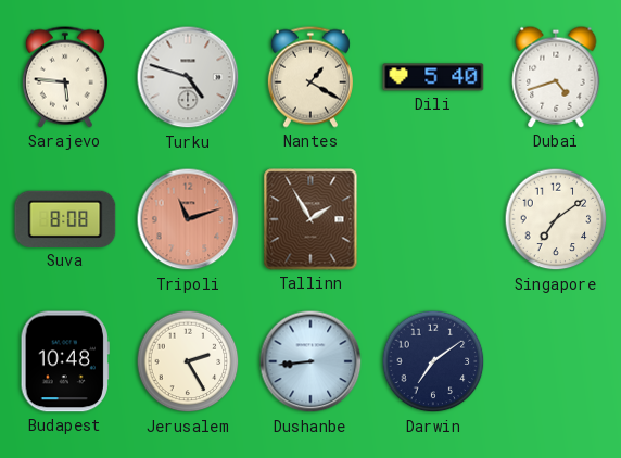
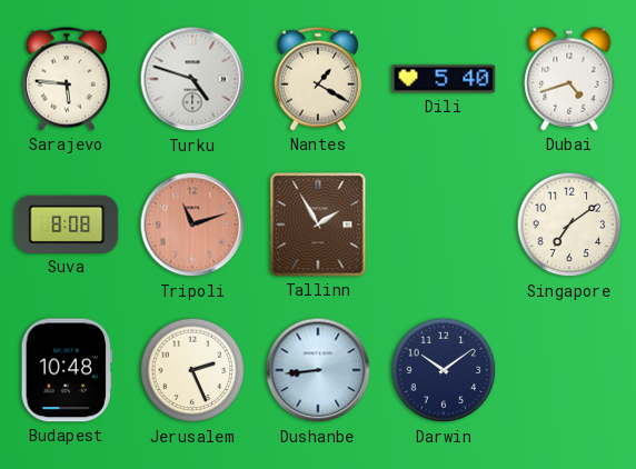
Jerusalem: 2:25 -> 2:26
Darwin: 7:09 -> 10:09
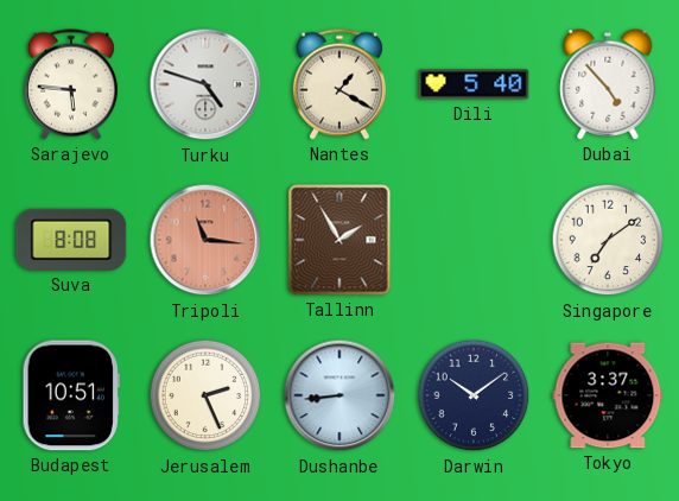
Dubai: 4:42 -> 4:53
Tripoli: 11:12 -> 11:16
Budapest: 10:48 -> 10:51
Tokyo: none -> 3:37
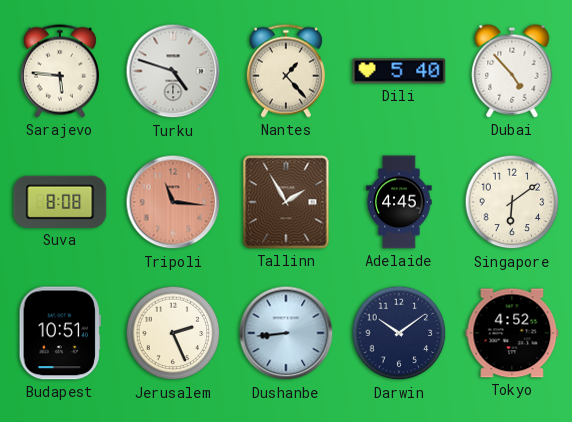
Nantes: 1:20 -> 1:23
Adelaide: none -> 4:45
Singapore: 7:09 -> 6:09
Tokyo: 3:37 -> 4:52
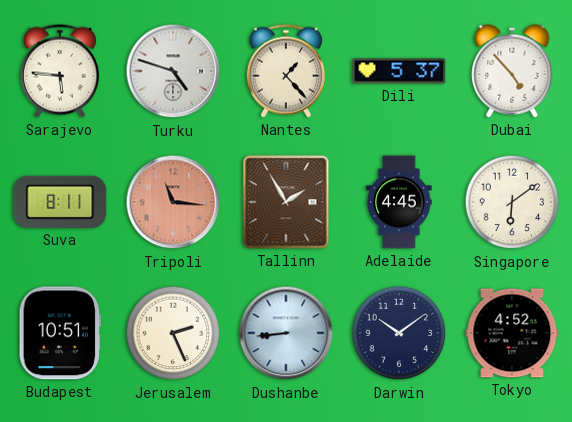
Dili: 5:40 -> 5:37
Suva: 8:08 -> 8:11
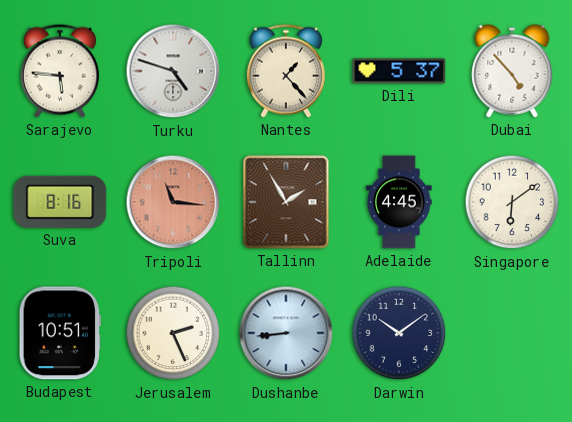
Suva: 8:11 -> 8:16
Tokyo: 4:52 -> none
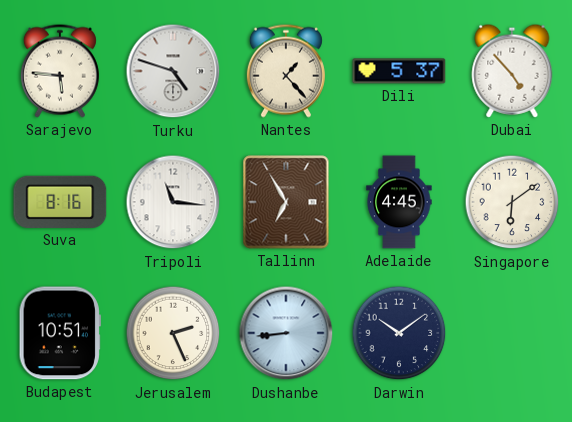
Tripoli dial: salmon -> white
Tallinn: 1:55 -> 6:55
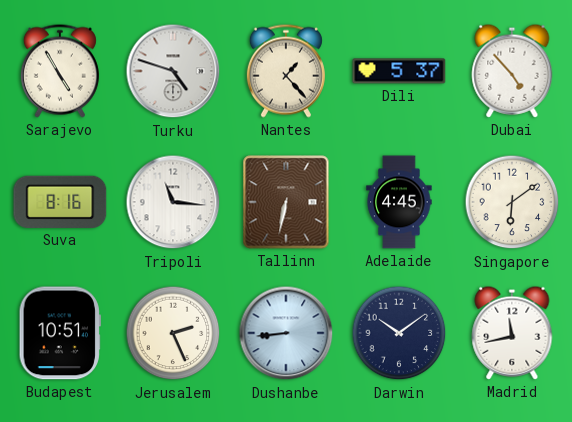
Sarajevo: 5:46 -> 4:55
Tallinn: 6:55 -> 6:32
Madrid: none -> 11:43
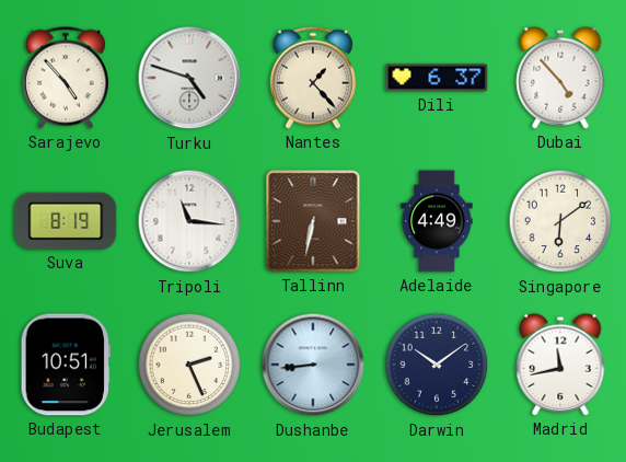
Sarajevo: 4:55 -> 4:53
Dili: 5:37 -> 6:37
Suva: 8:16 -> 8:19
Adelaide: 4:45 -> 4:49
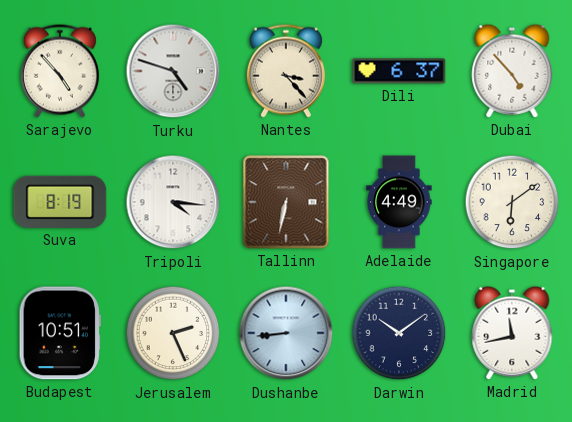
Nantes: 1:23 -> 3:23
Tripoli: 11:16 -> 4:16
